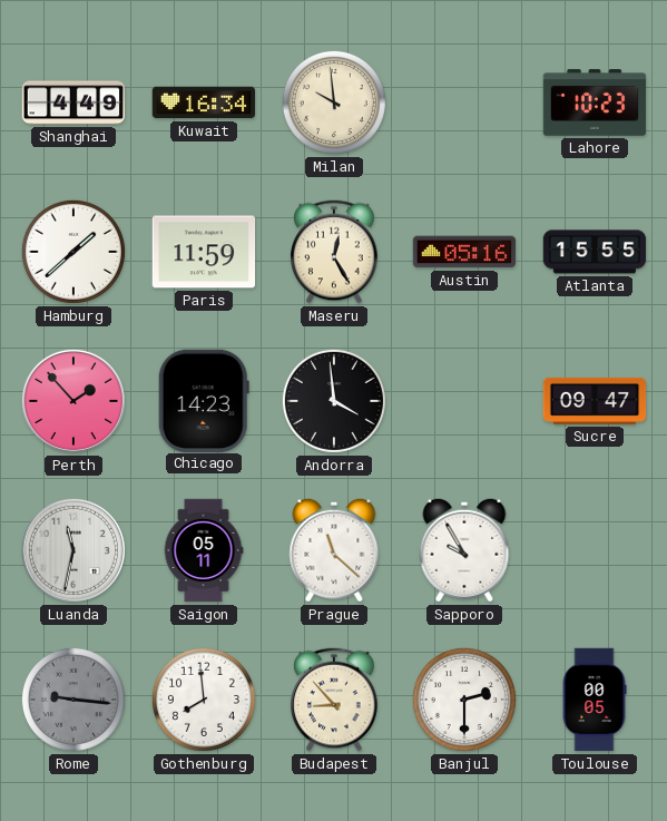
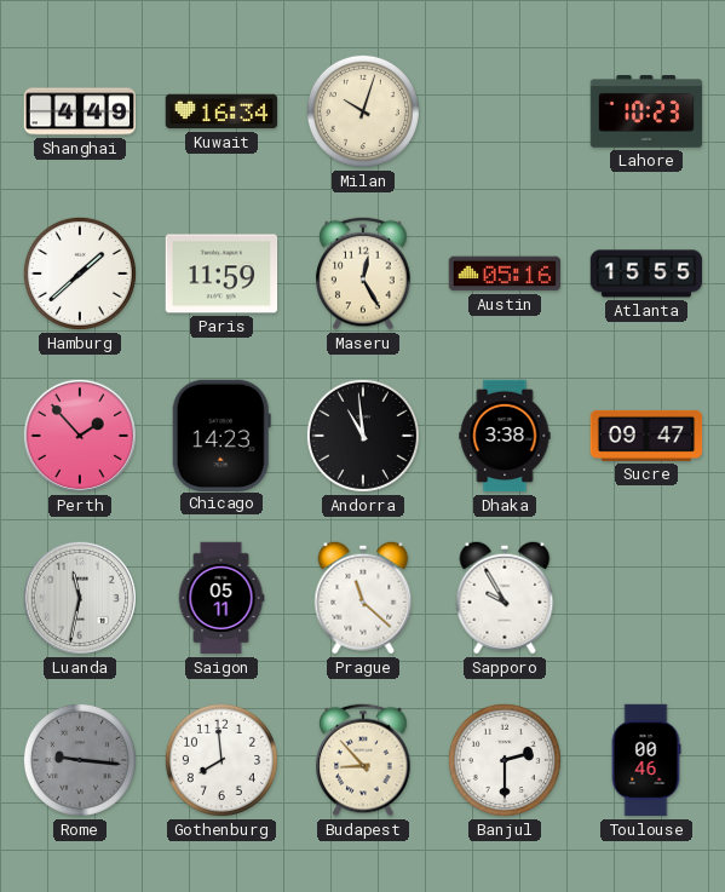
Milan: 9:59 -> 10:03
Andorra: 3:59 -> 10:59
Dhaka: none -> 3:38
Toulouse: 00:05 -> 00:46
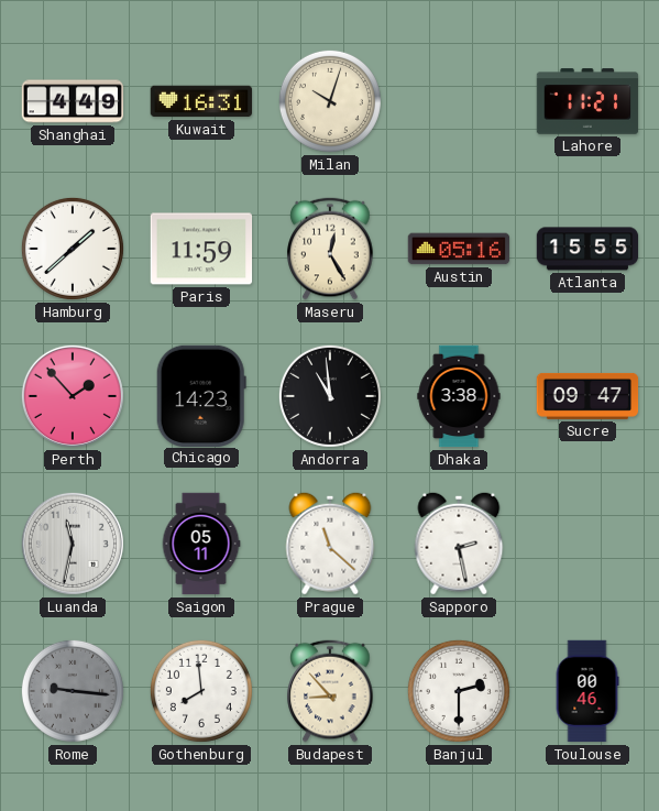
Kuwait: 16:34 -> 16:31
Lahore: 10:23 -> 11:21
Sapporo: 9:55 -> 2:28
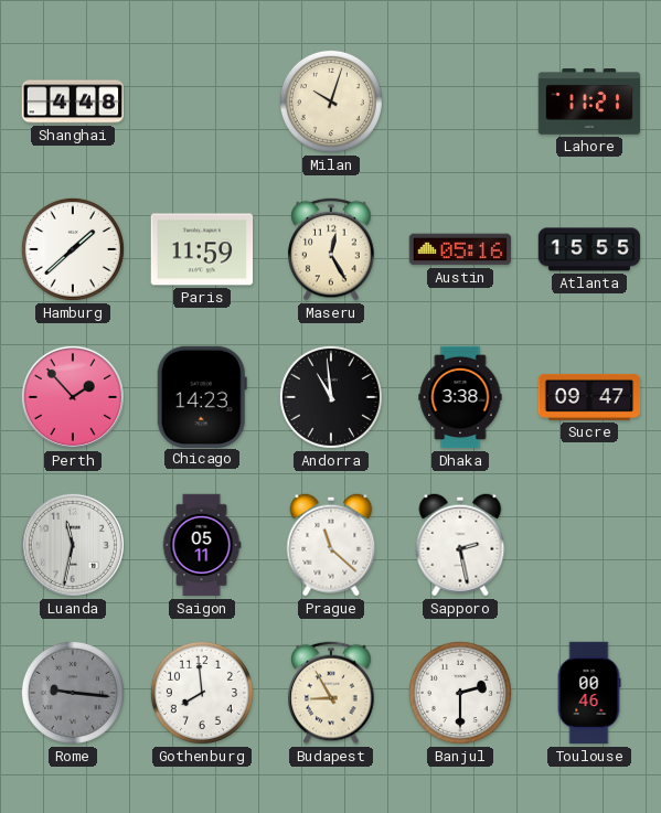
Shanghai: 4:49 -> 4:48
Kuwait: 16:31 -> none
Budapest: 8:53 -> 8:55
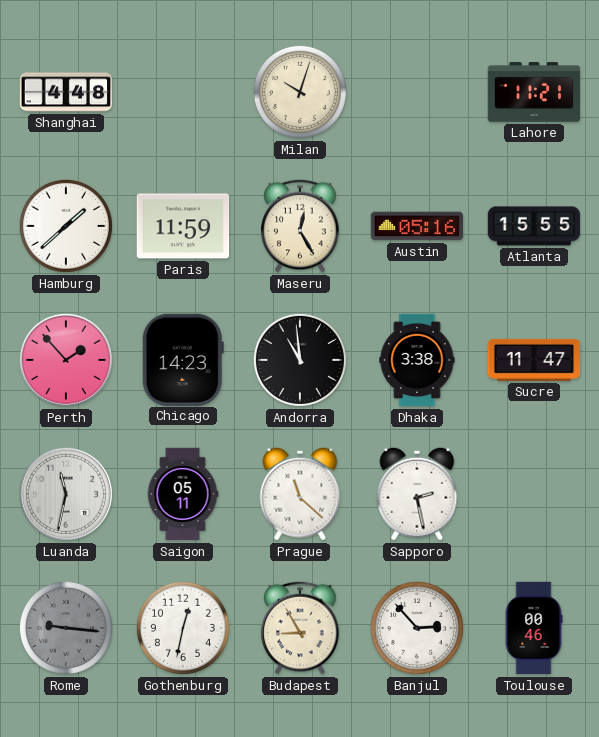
Sucre: 09:47 -> 11:47
Gothenburg: 7:59 -> 12:32
Banjul: 2:30 -> 2:53
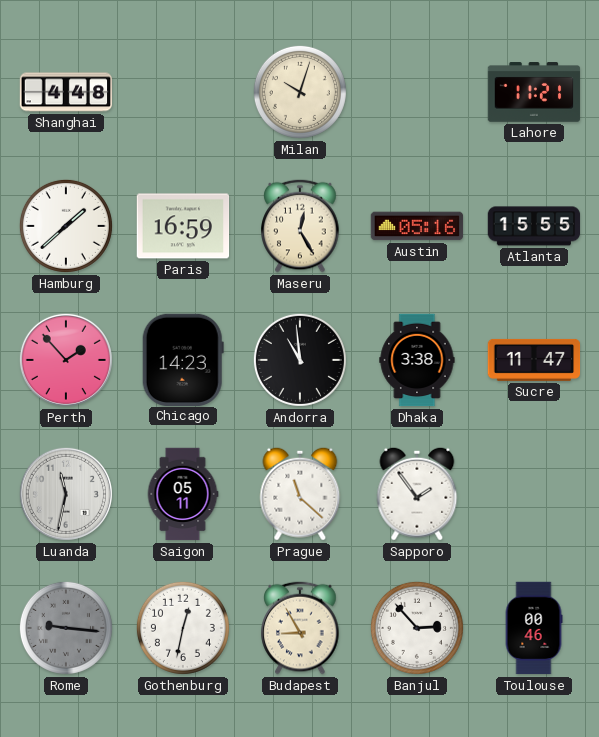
Paris: 11:59 -> 16:59
Sapporo: 2:28 -> 1:54
